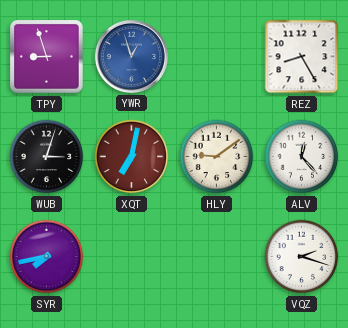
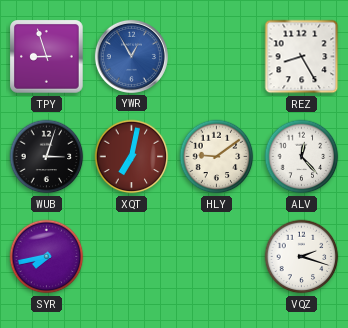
YWR: 12:57 -> 12:55
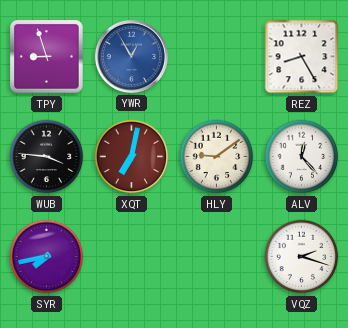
WUB: 3:03 -> 3:46
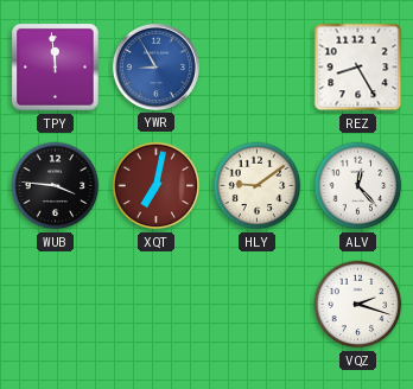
TPY: 8:57 -> 11:59
YWR: 12:55 -> 8:55
SYR: 7:43 -> none
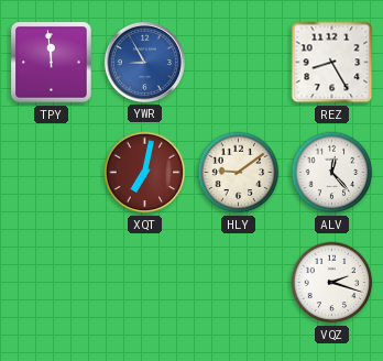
WUB: 3:46 -> none
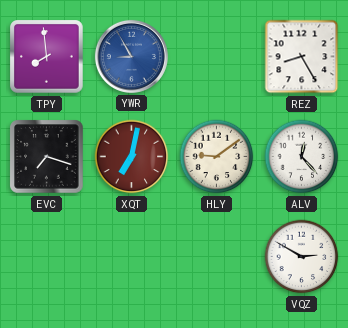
TPY: 11:59 -> 7:59
EVC: none -> 7:18
VQZ: 2:18 -> 2:50
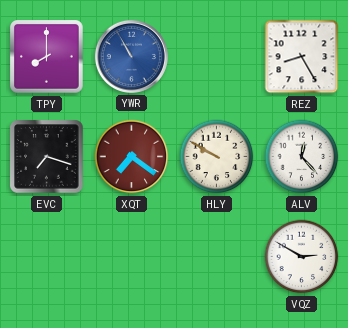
TPY: 7:59 -> 8:00
YWR: 8:55 -> 10:55
XQT: 7:02 -> 7:21
HLY: 9:09 -> 9:50
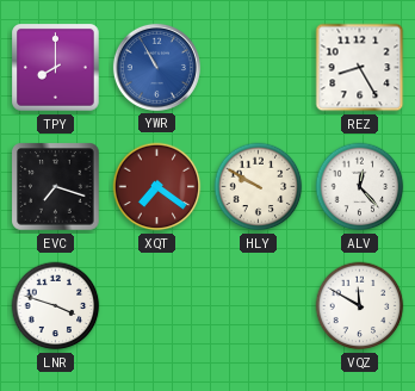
LNR: none -> 3:48
VQZ: 2:50 -> 11:50
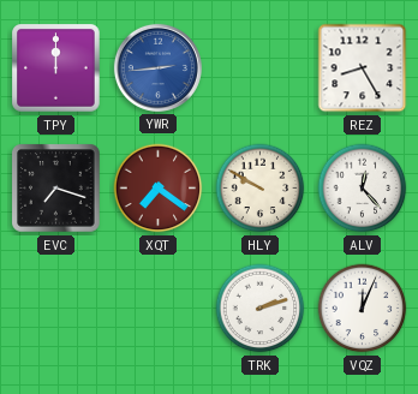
TPY: 8:00 -> 12:00
YWR: 10:55 -> 2:44
LNR: 3:48 -> none
TRK: none -> 2:12
VQZ: 11:50 -> 12:04
